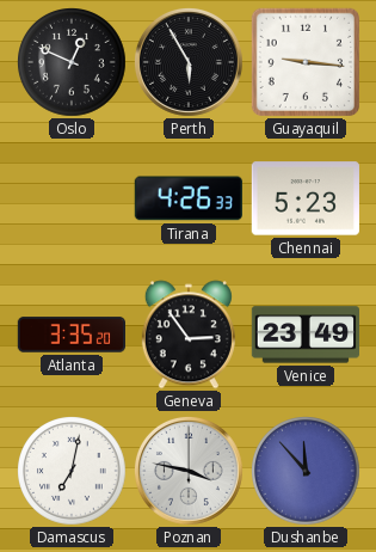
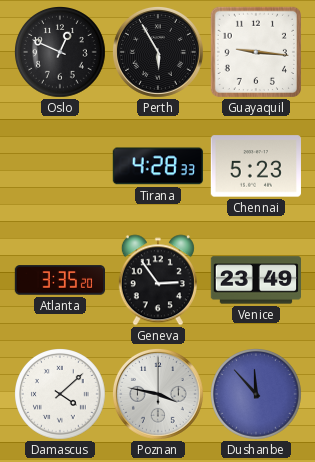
Tirana: 4:26 -> 4:28
Damascus: 7:02 -> 4:08
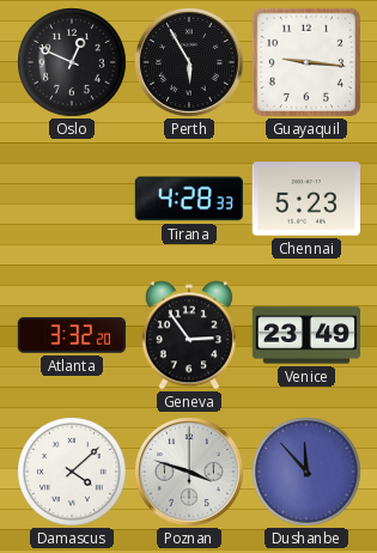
Atlanta: 3:35 -> 3:32
Poznan: 3:47 -> 3:48
